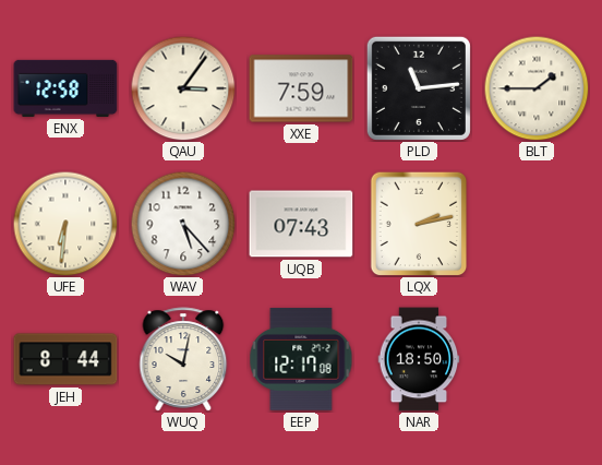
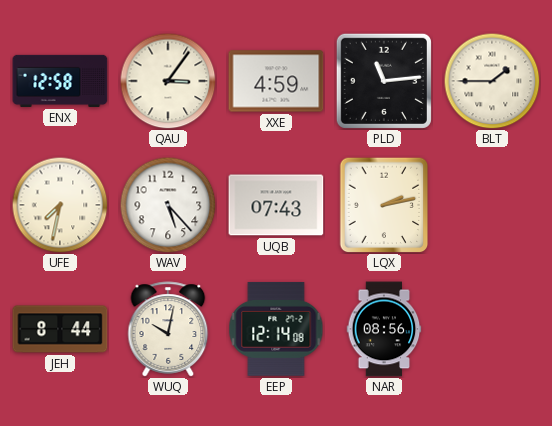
XXE: 7:59 -> 4:59
UFE: 6:31 -> 7:32
EEP: 12:17 -> 12:14
NAR: 18:50 -> 08:56
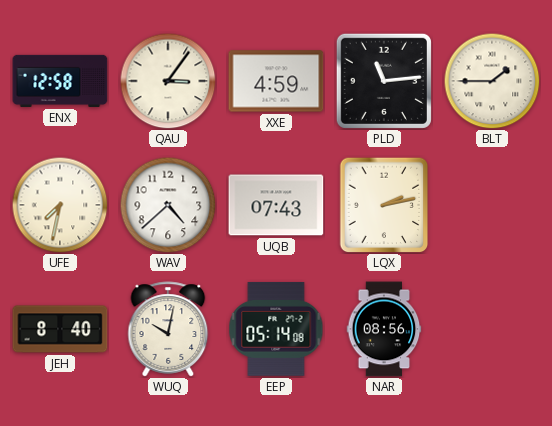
WAV: 5:23 -> 4:38
JEH: 8:44 -> 8:40
EEP: 12:14 -> 05:14
